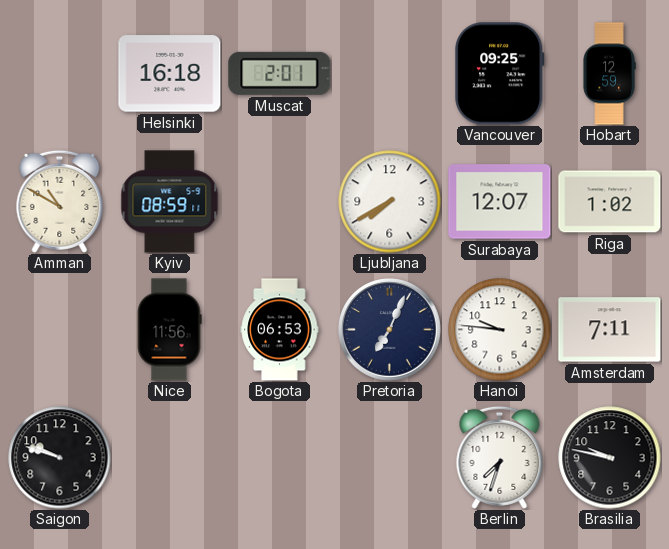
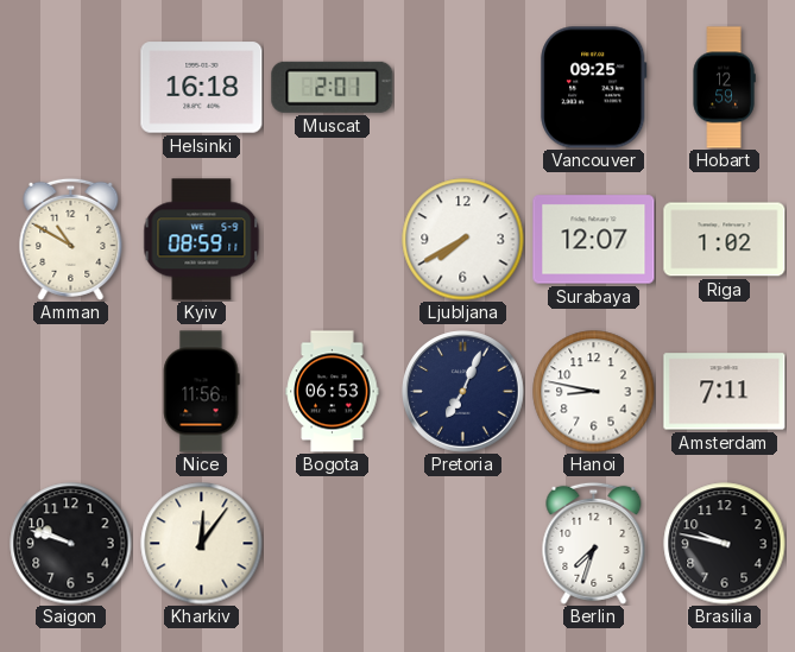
Hanoi: 9:46 -> 8:47
Kharkiv: none -> 12:06
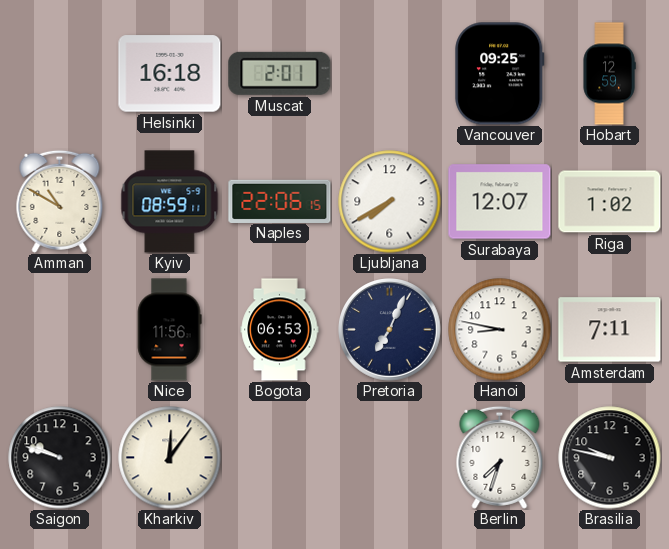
Naples: none -> 22:06
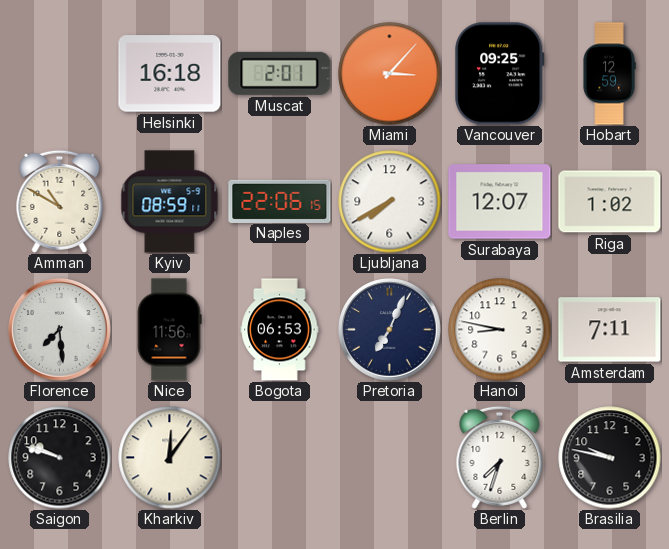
Miami: none -> 3:07
Florence: none -> 7:29
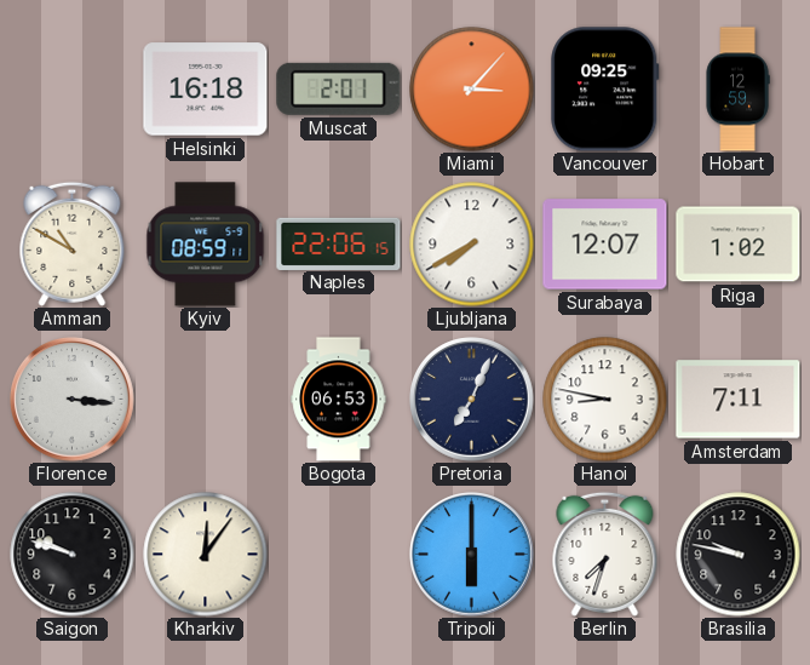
Florence: 7:29 -> 3:16
Nice: 11:56 -> none
Tripoli: none -> 6:00
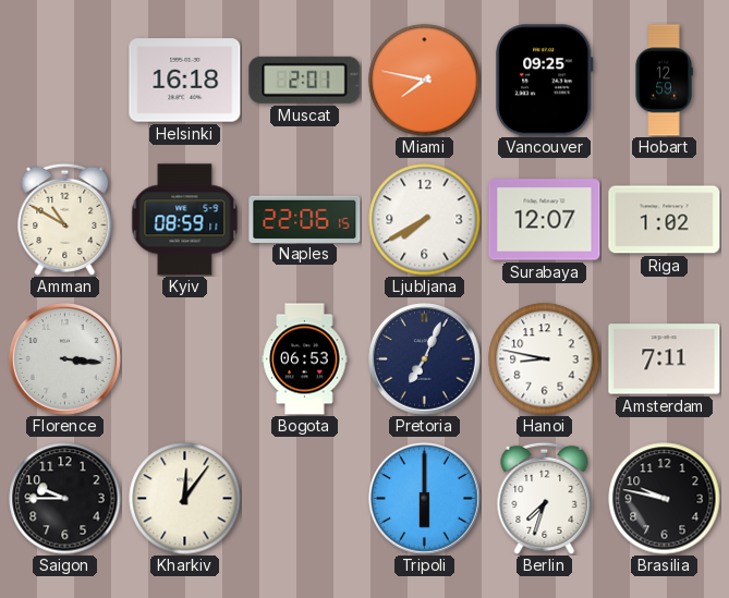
Miami: 3:07 -> 7:47
Saigon: 9:48 -> 9:45
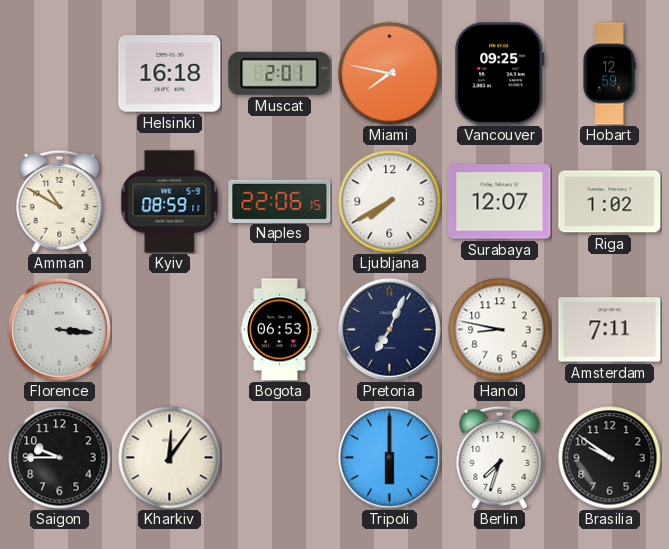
Brasilia: 9:47 -> 9:51
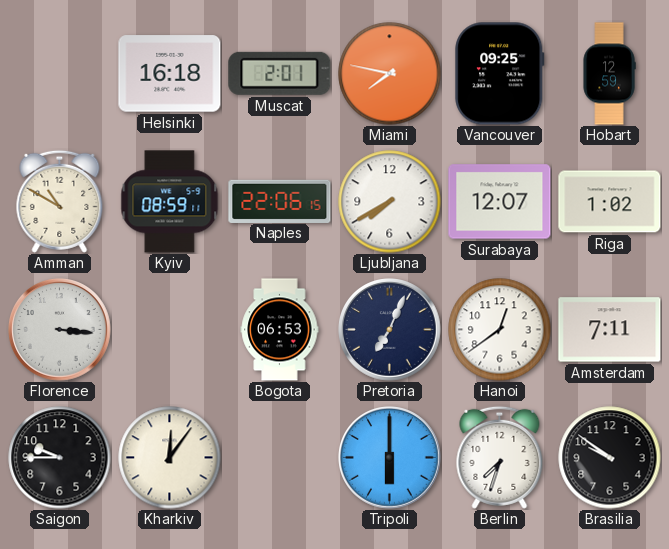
Hanoi: 8:47 -> 12:39
